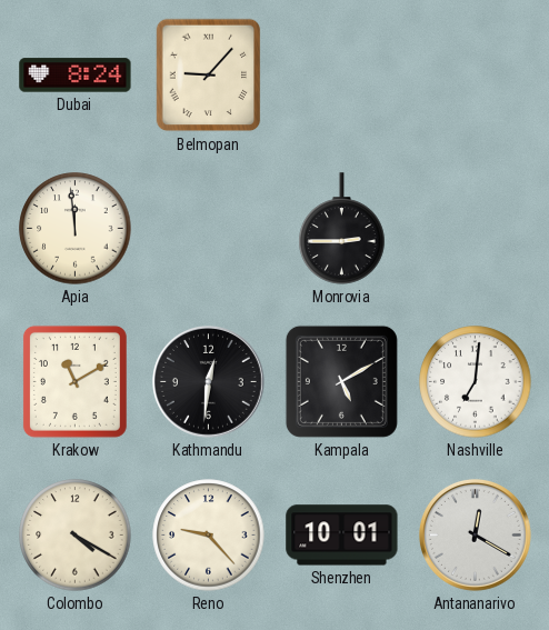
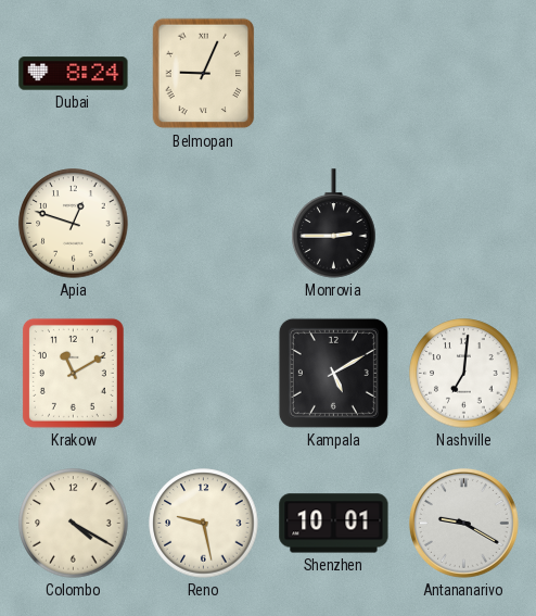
Belmopan: 9:07 -> 9:04
Apia: 11:59 -> 12:48
Kathmandu: 12:31 -> none
Reno: 9:23 -> 9:28
Antananarivo: 12:20 -> 9:20
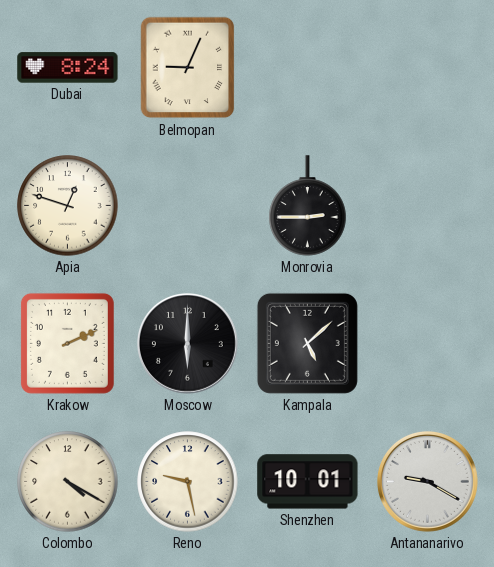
Krakow: 11:10 -> 2:11
Moscow: none -> 6:00
Kampala: 5:10 -> 5:08
Nashville: 7:01 -> none
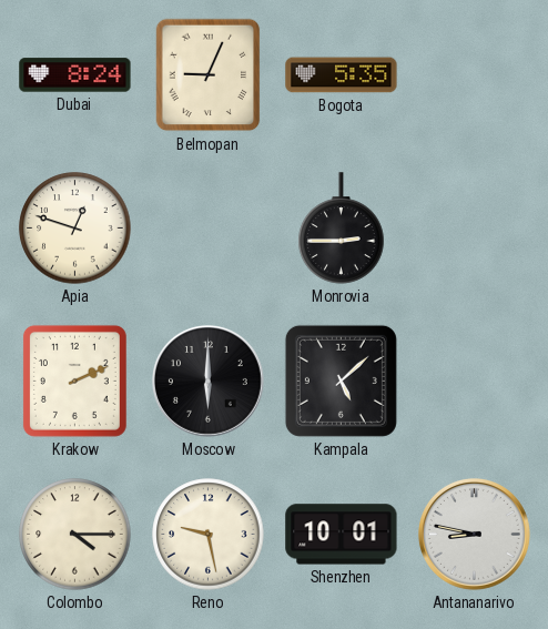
Bogota: none -> 5:35
Colombo: 4:20 -> 4:15
Antananarivo: 9:20 -> 8:47
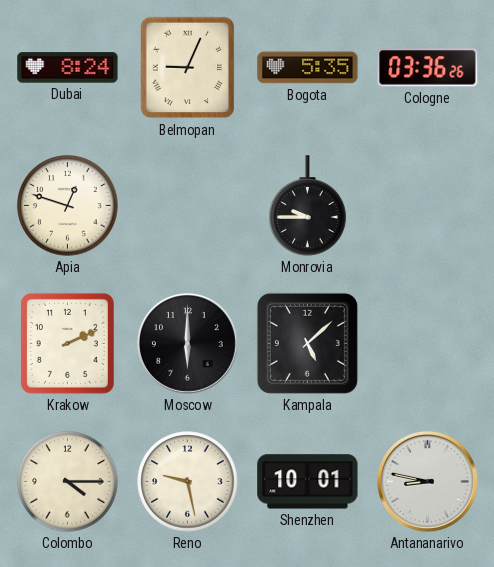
Cologne: none -> 03:36
Monrovia: 2:45 -> 9:45
